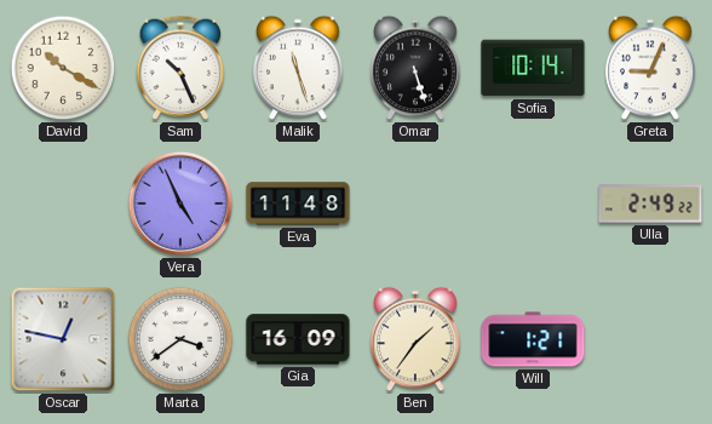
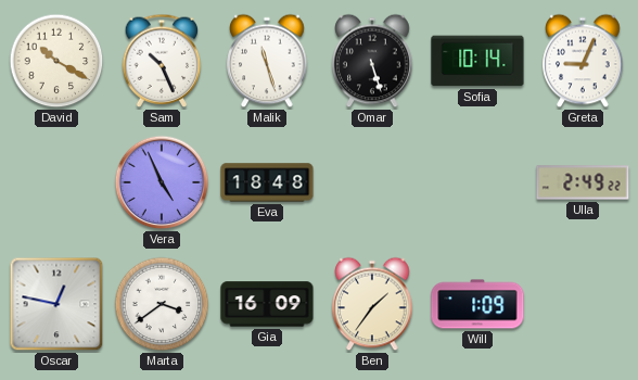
Eva: 11:48 -> 18:48
Will: 1:21 -> 1:09
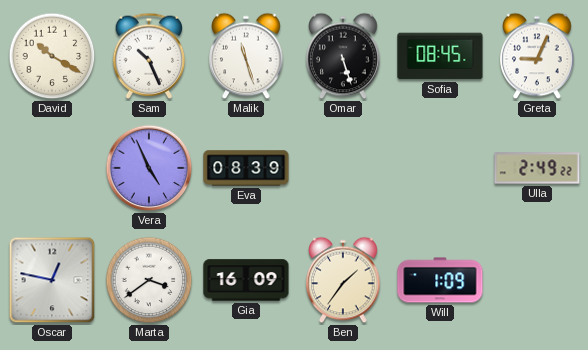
Sofia: 10:14 -> 08:45
Eva: 18:48 -> 08:39
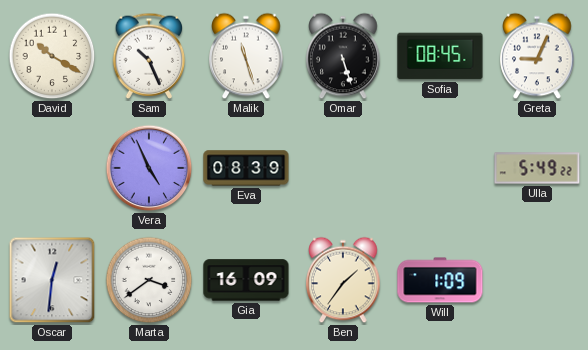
Ulla: 2:49 -> 5:49
Oscar: 12:47 -> 12:31
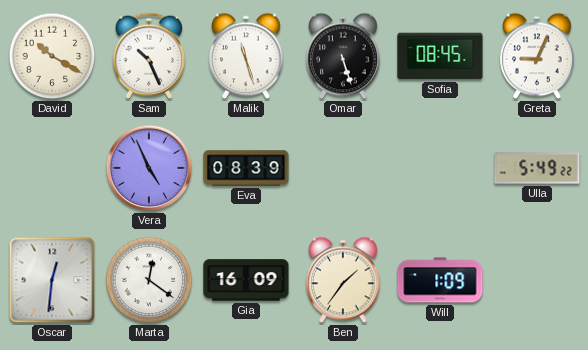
Marta: 3:39 -> 12:21
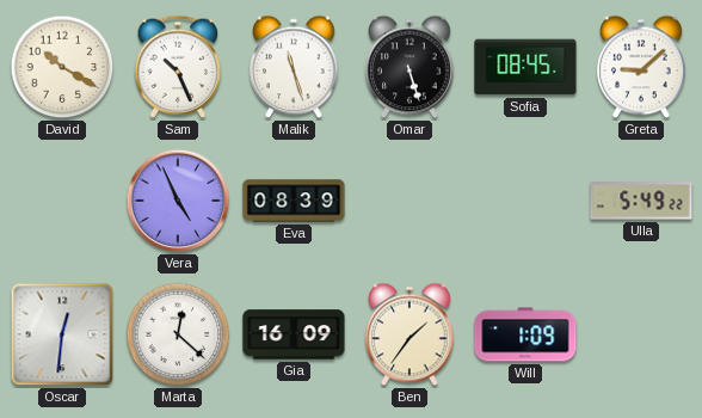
Greta: 9:04 -> 9:08
Marta: 12:21 -> 12:22
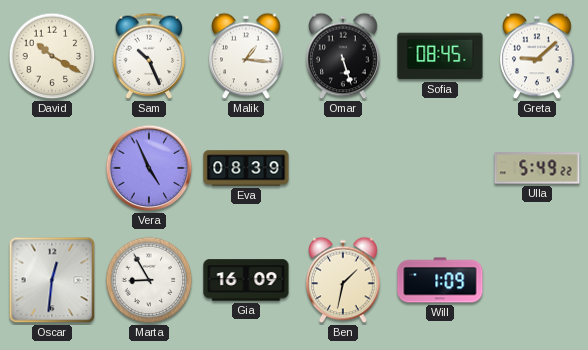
Malik: 11:27 -> 1:16
Marta: 12:22 -> 8:55
Ben: 1:36 -> 1:32
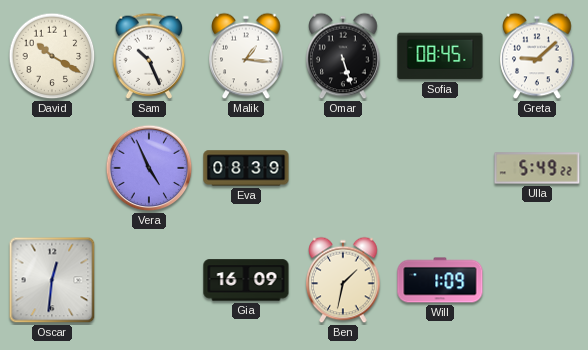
Marta: 8:55 -> none
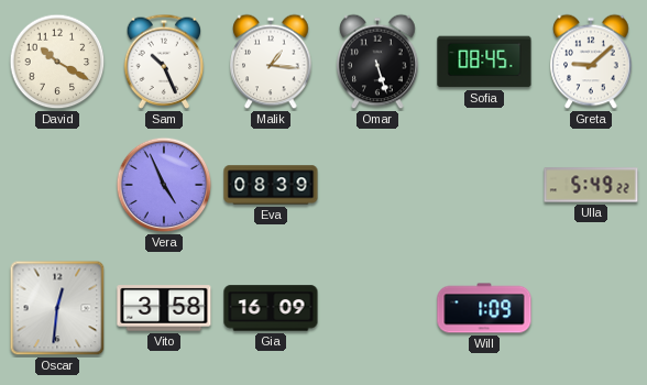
Vito: none -> 3:58
Ben: 1:32 -> none
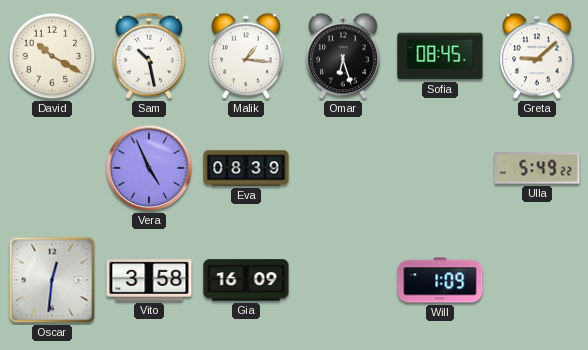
Sam: 10:26 -> 10:28
Omar: 5:27 -> 6:27
